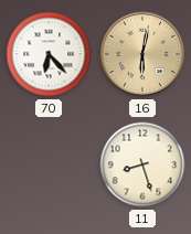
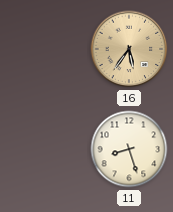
70: 6:23 -> none
16: 6:02 -> 5:36
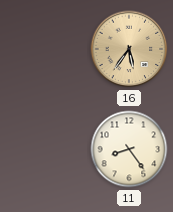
11: 8:27 -> 8:24
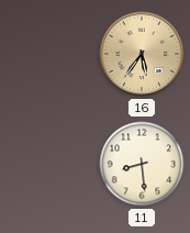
11: 8:24 -> 8:29
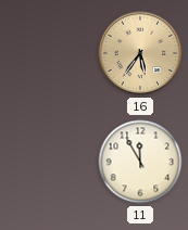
11: 8:29 -> 11:55
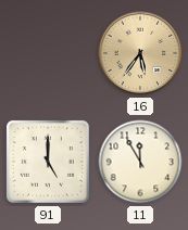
91: none -> 5:00
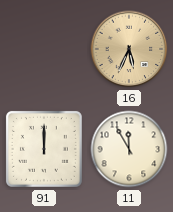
16: 5:36 -> 5:34
91: 5:00 -> 12:00
